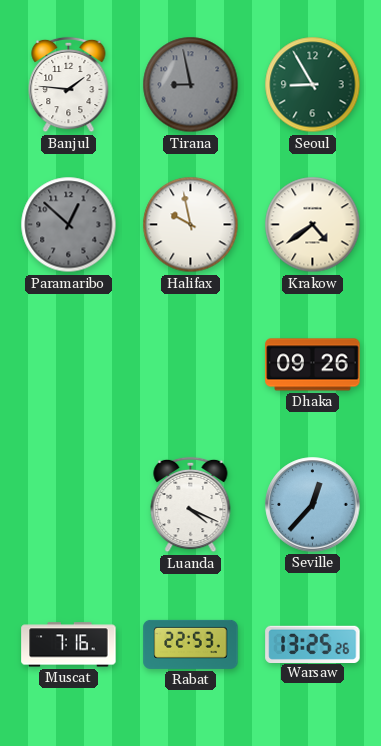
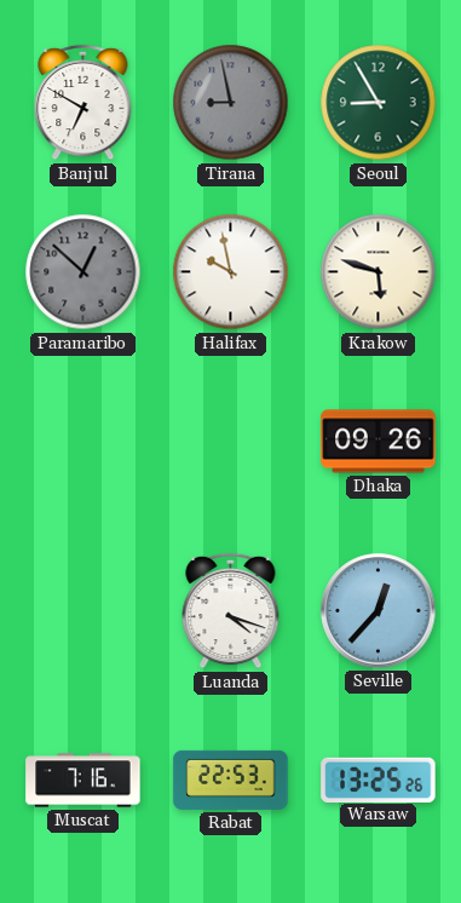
Banjul: 1:46 -> 6:50
Krakow: 4:39 -> 5:48
Luanda: 4:19 -> 4:18
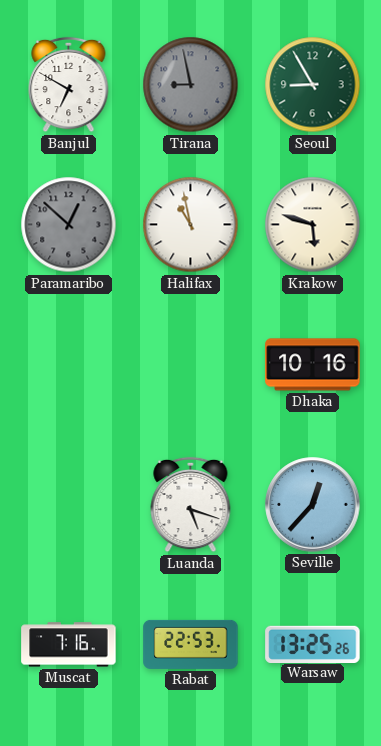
Halifax: 9:58 -> 10:58
Dhaka: 09:26 -> 10:16
Luanda: 4:18 -> 5:18
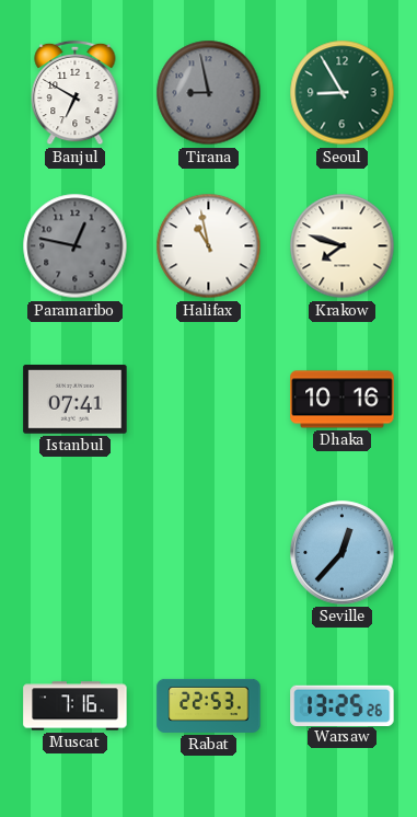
Paramaribo: 12:52 -> 12:47
Krakow: 5:48 -> 7:48
Istanbul: none -> 07:41
Luanda: 5:18 -> none
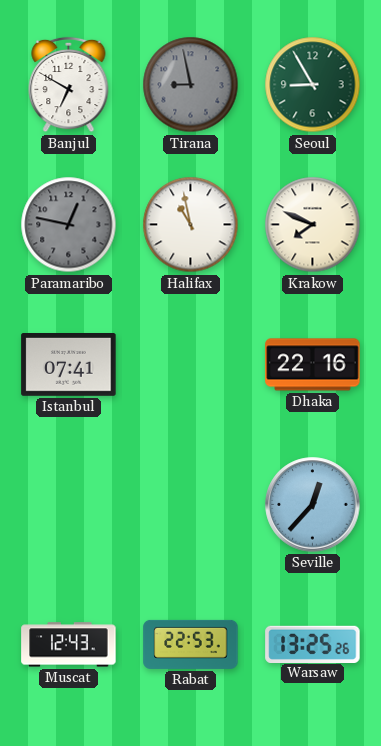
Krakow: 7:48 -> 7:49
Dhaka: 10:16 -> 22:16
Muscat: 7:16 -> 12:43
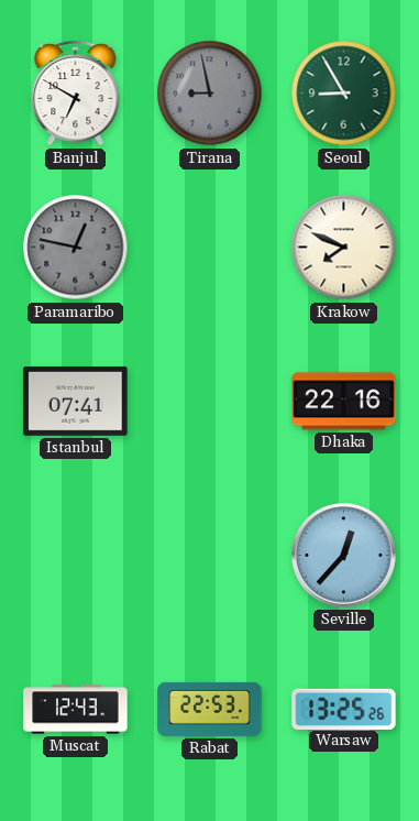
Halifax: 10:58 -> none
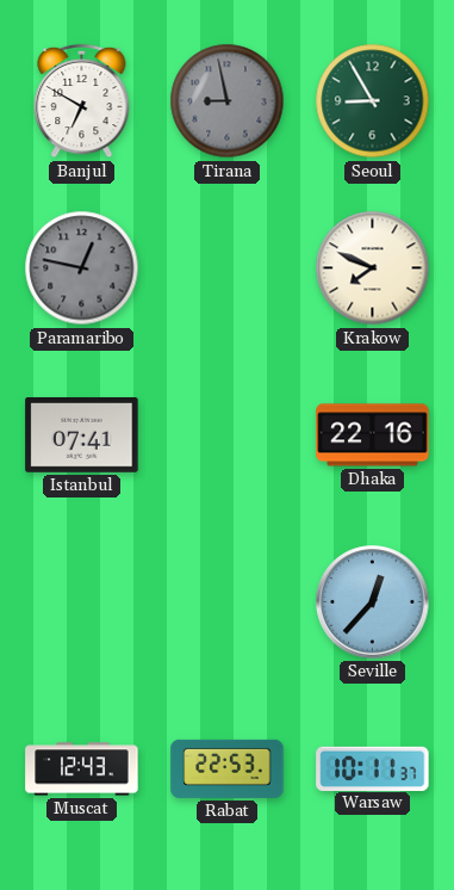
Warsaw: 13:25 -> 10:11
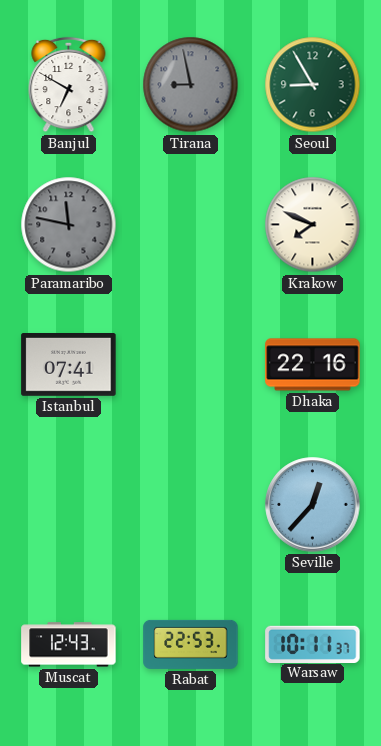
Paramaribo: 12:47 -> 11:47
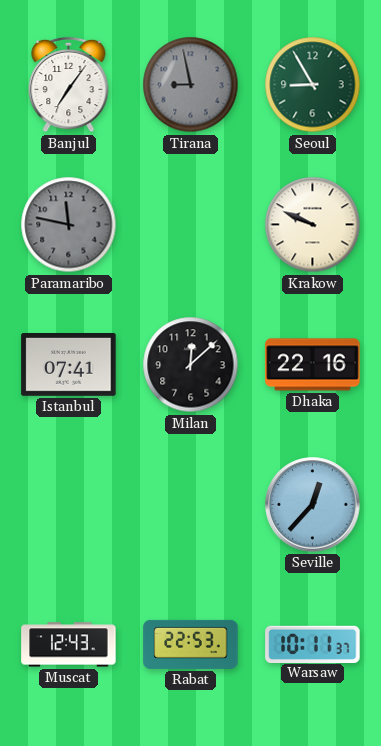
Banjul: 6:50 -> 7:06
Krakow: 7:49 -> 9:49
Milan: none -> 12:08
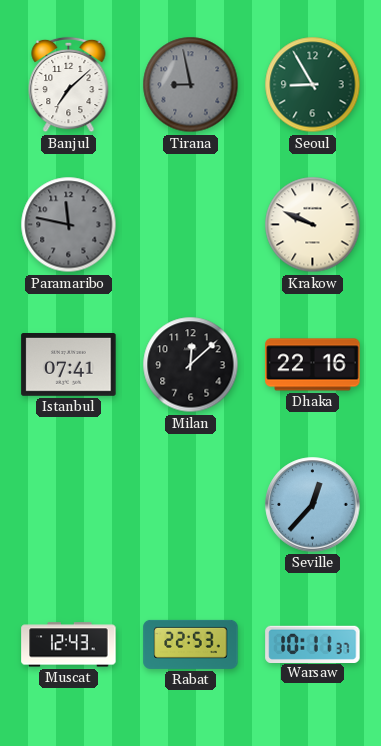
Banjul: 7:06 -> 7:08
